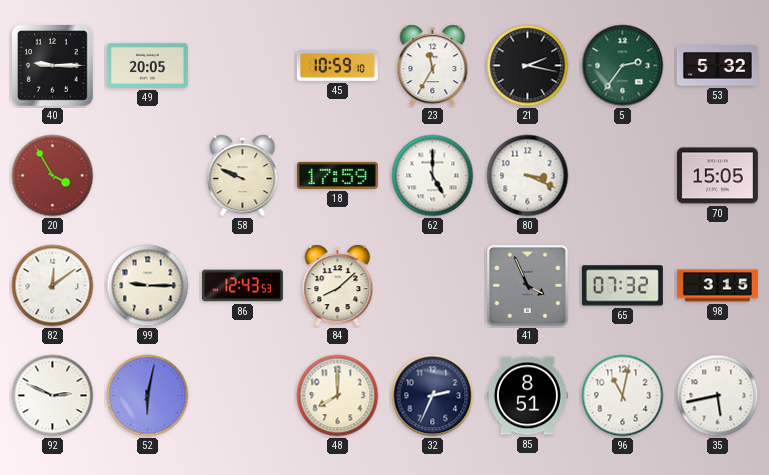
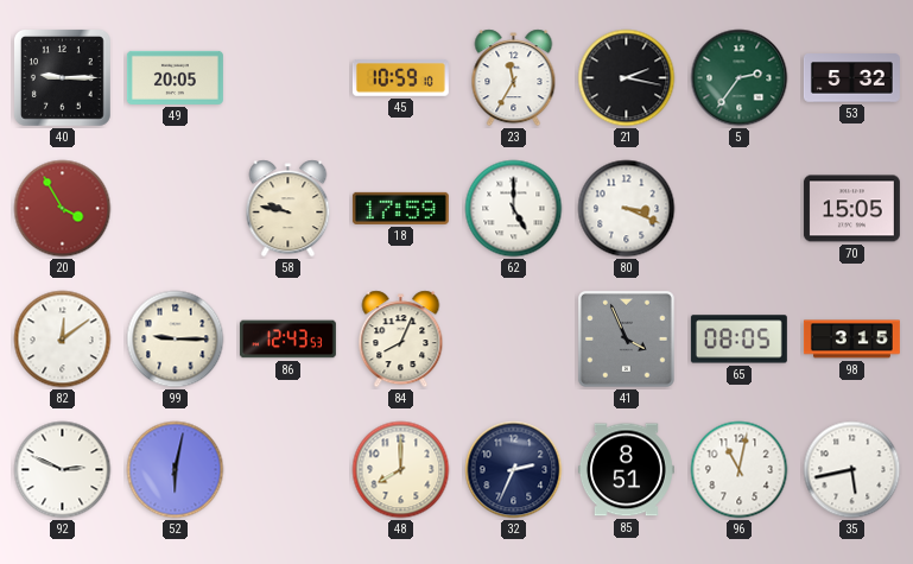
58: 9:49 -> 9:47
84: 8:08 -> 8:04
65: 07:32 -> 08:05
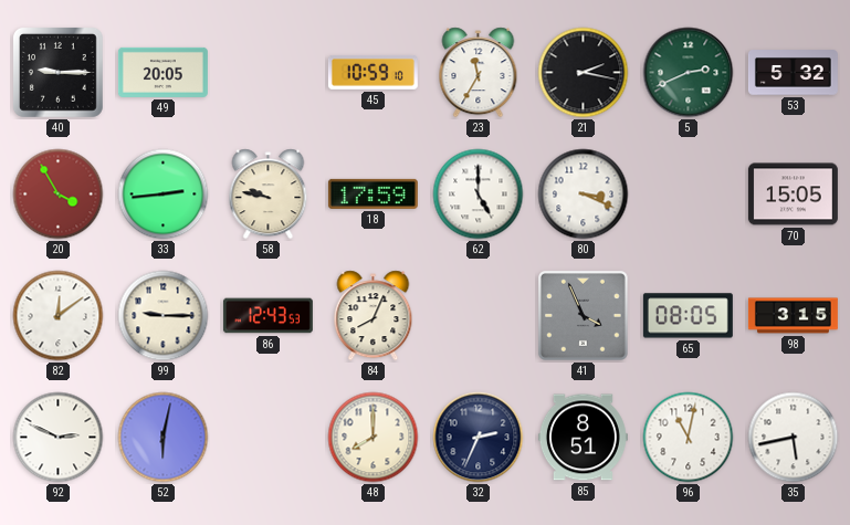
5: 2:36 -> 2:41
33: none -> 2:44
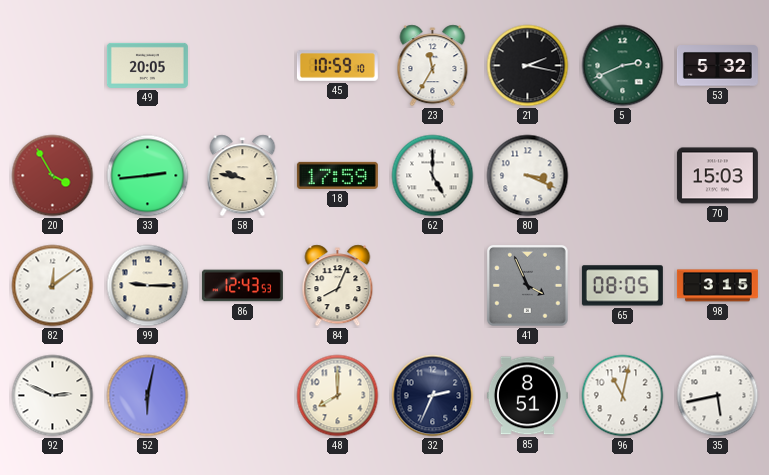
40: 9:15 -> none
70: 15:05 -> 15:03
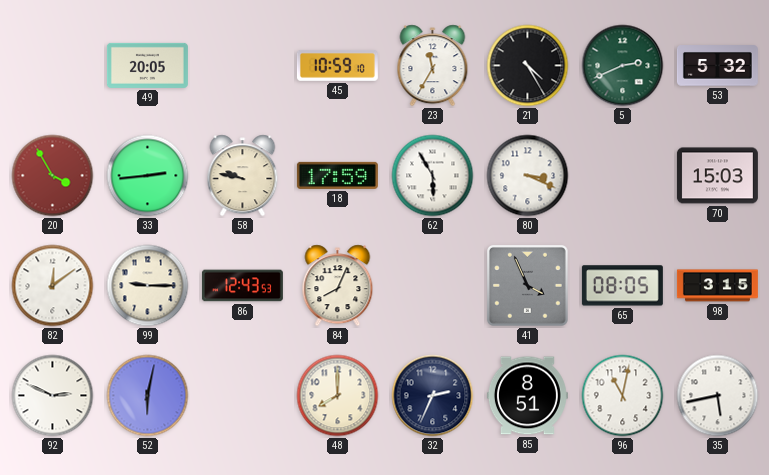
21: 2:17 -> 4:25
62: 5:00 -> 5:55
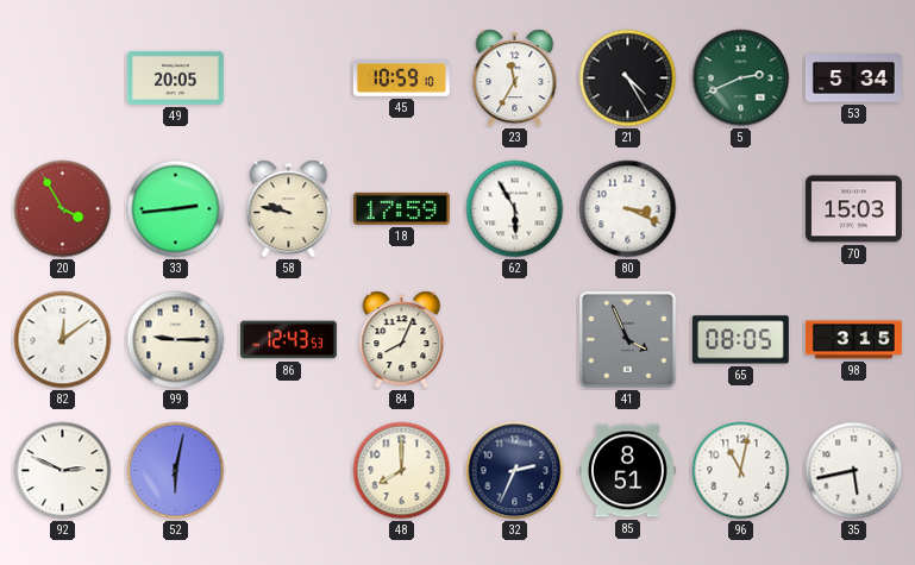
53: 5:32 -> 5:34
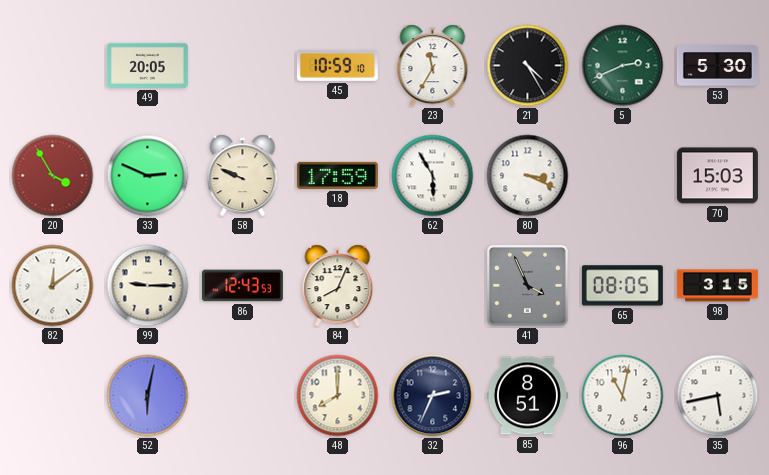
53: 5:34 -> 5:30
33: 2:44 -> 2:49
58: 9:47 -> 9:49
92: 2:49 -> none
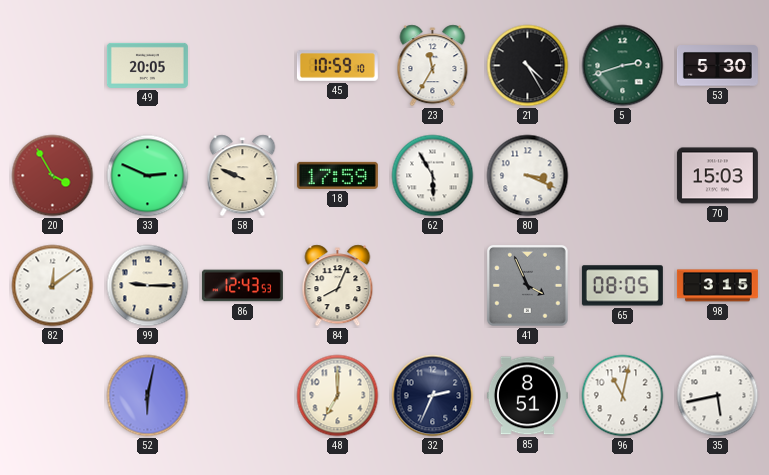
5: 2:41 -> 2:42
48: 8:00 -> 7:00
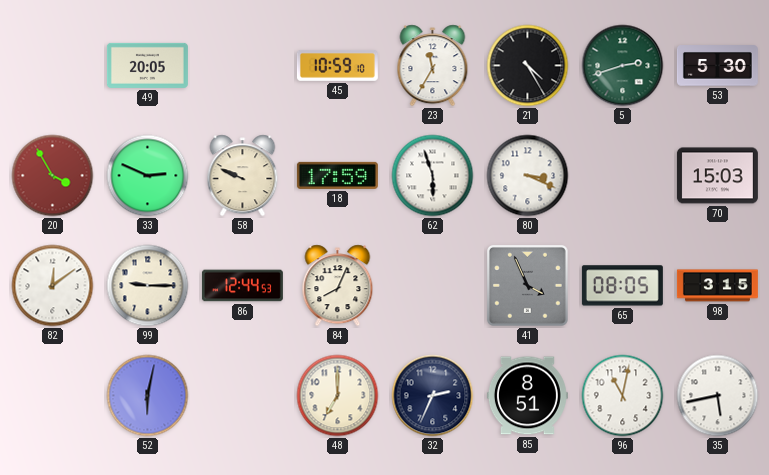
62: 5:55 -> 5:57
86: 12:43 -> 12:44
